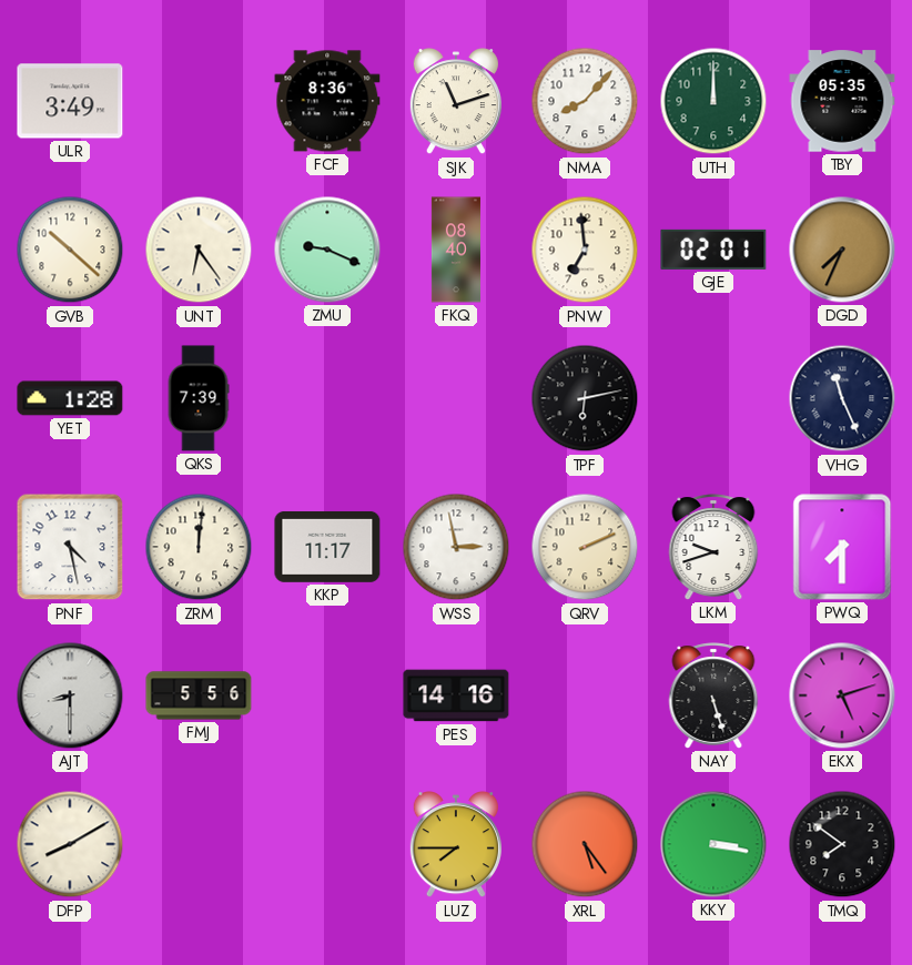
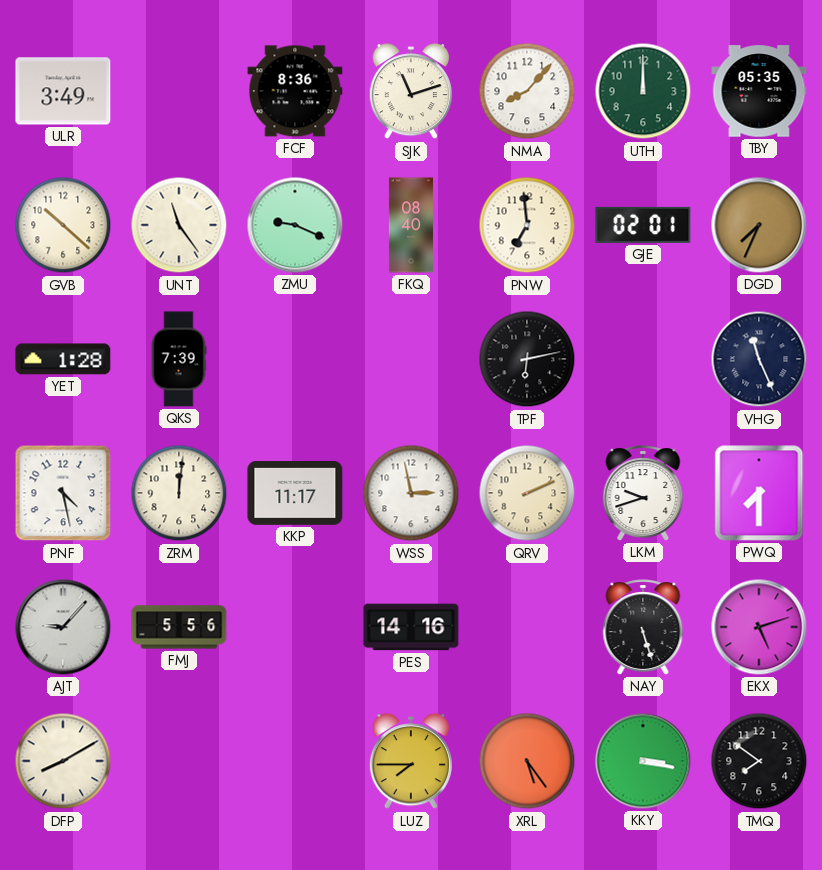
UNT: 6:24 -> 11:24
AJT: 8:30 -> 9:07
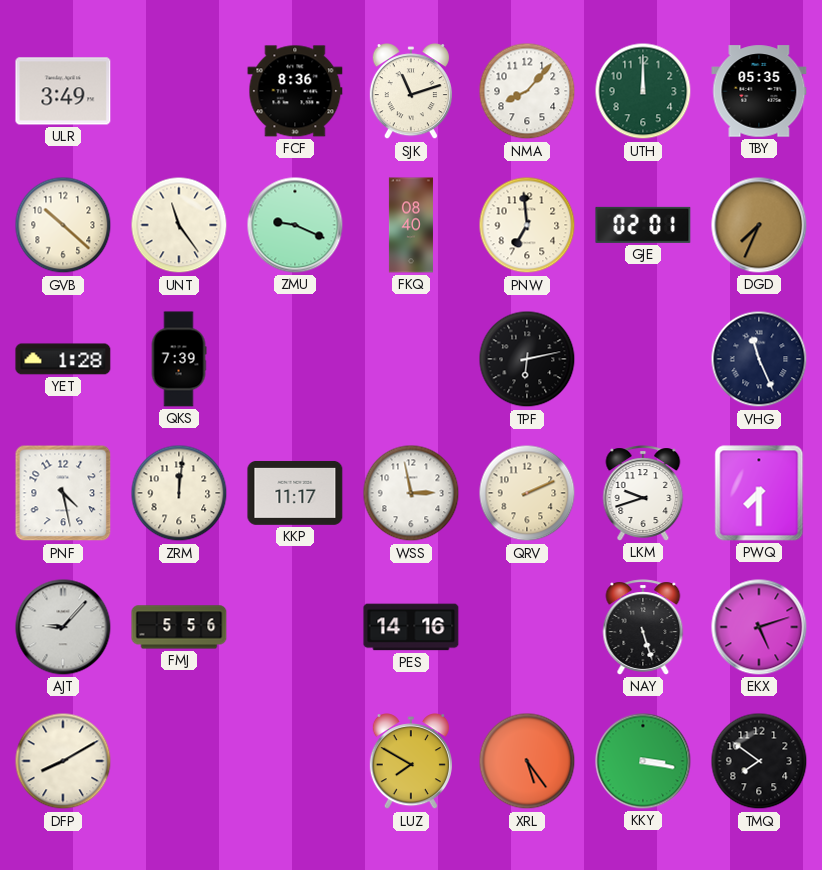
LUZ: 7:45 -> 7:50
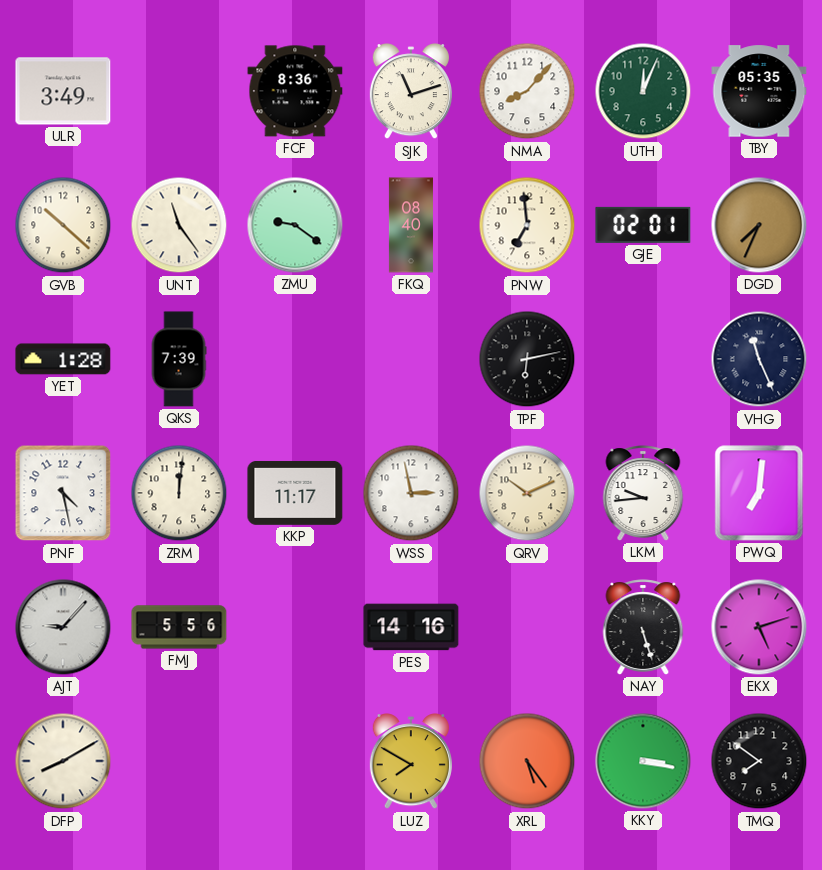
UTH: 12:00 -> 12:04
ZMU: 9:19 -> 9:21
QRV: 2:11 -> 10:11
LKM: 9:42 -> 9:44
PWQ: 7:30 -> 7:01
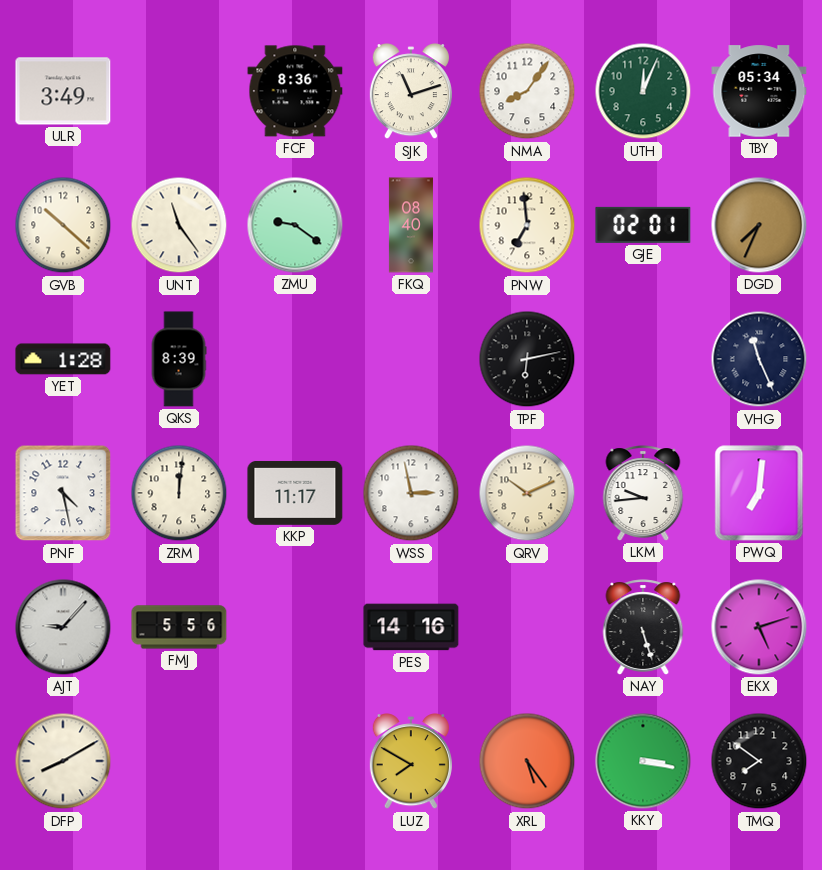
NMA: 8:07 -> 8:06
TBY: 05:35 -> 05:34
QKS: 7:39 -> 8:39
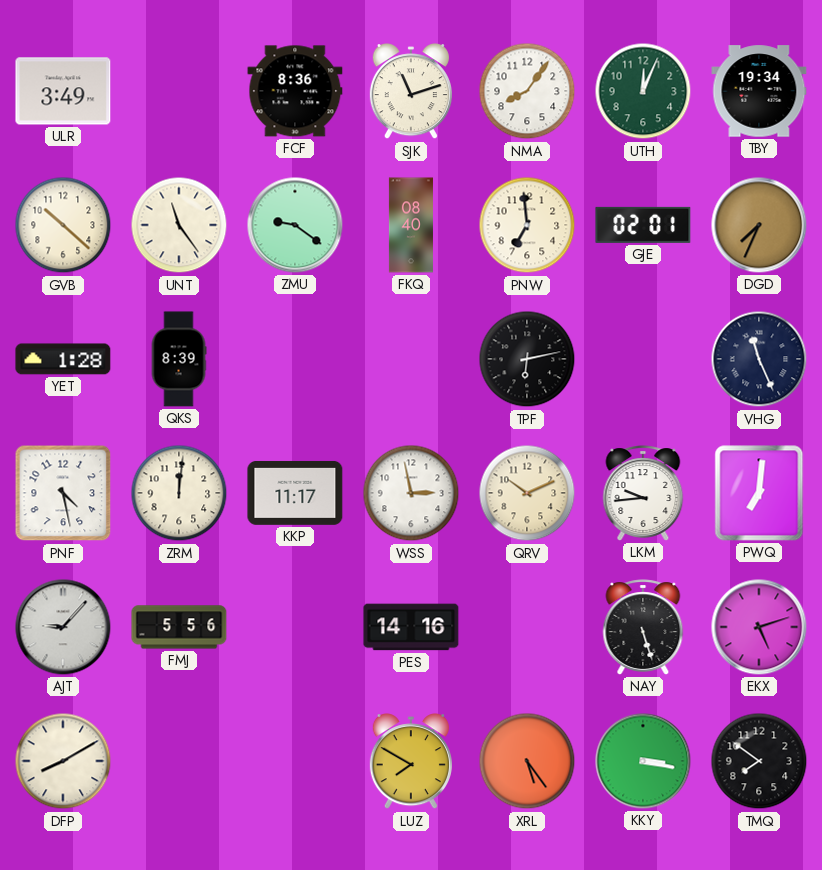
TBY: 05:34 -> 19:34
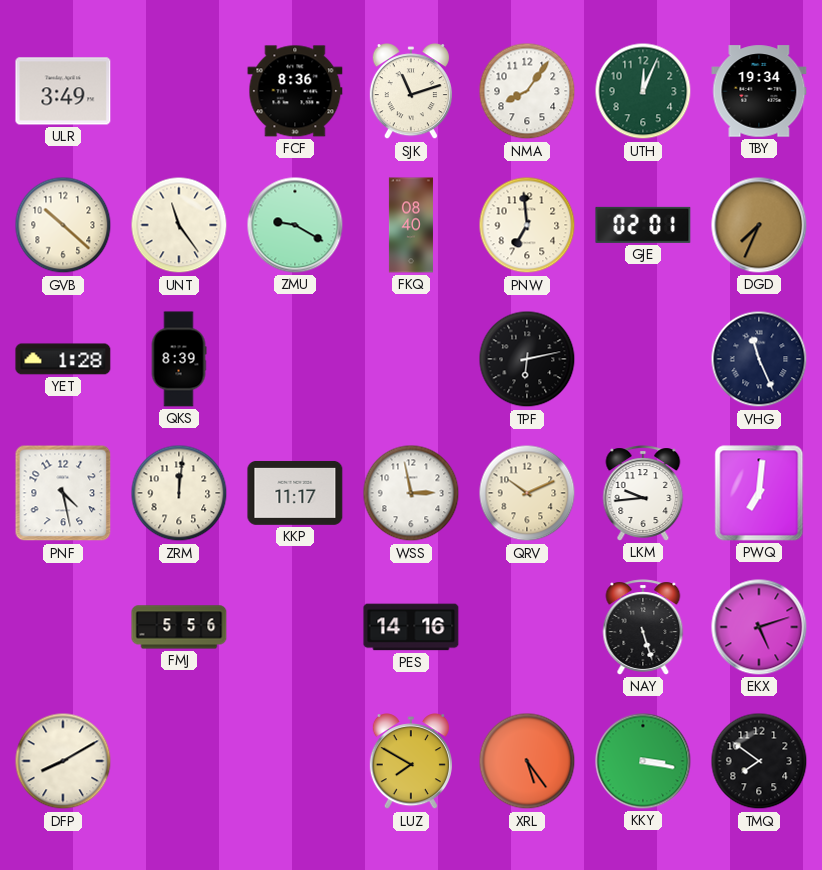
ZMU: 9:21 -> 9:20
AJT: 9:07 -> none
